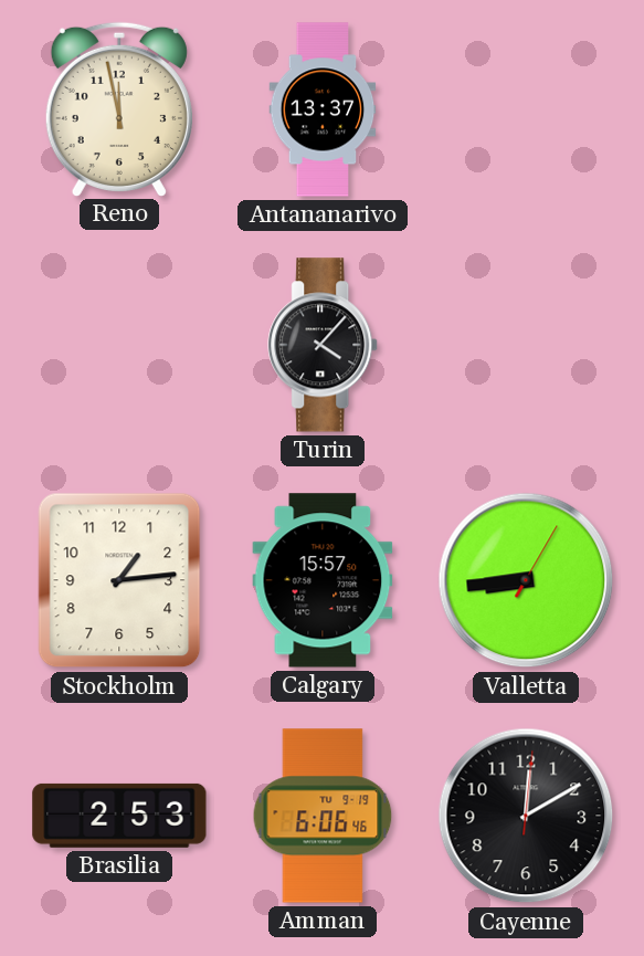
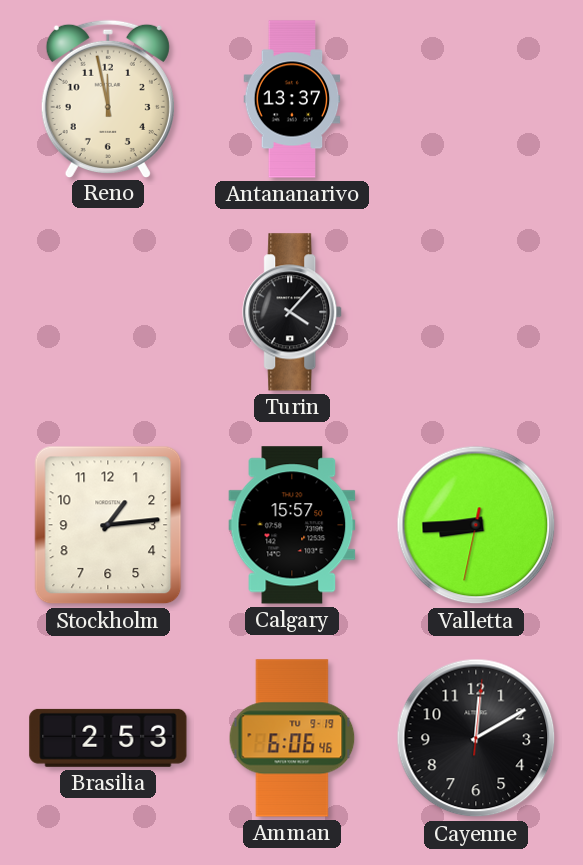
Valletta: 8:44:05 -> 8:44:32
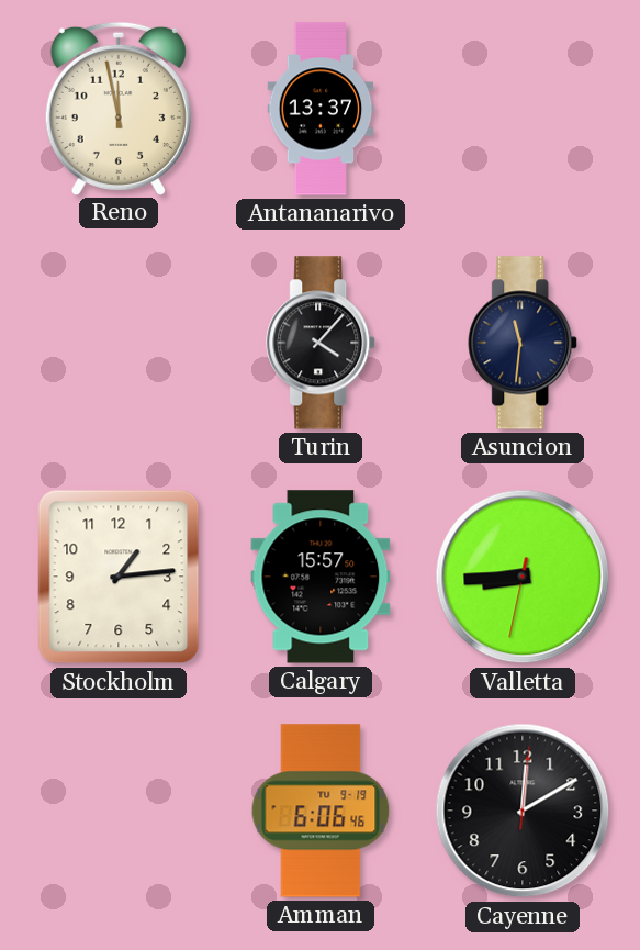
Asuncion: none -> 11:31
Brasilia: 2:53 -> none
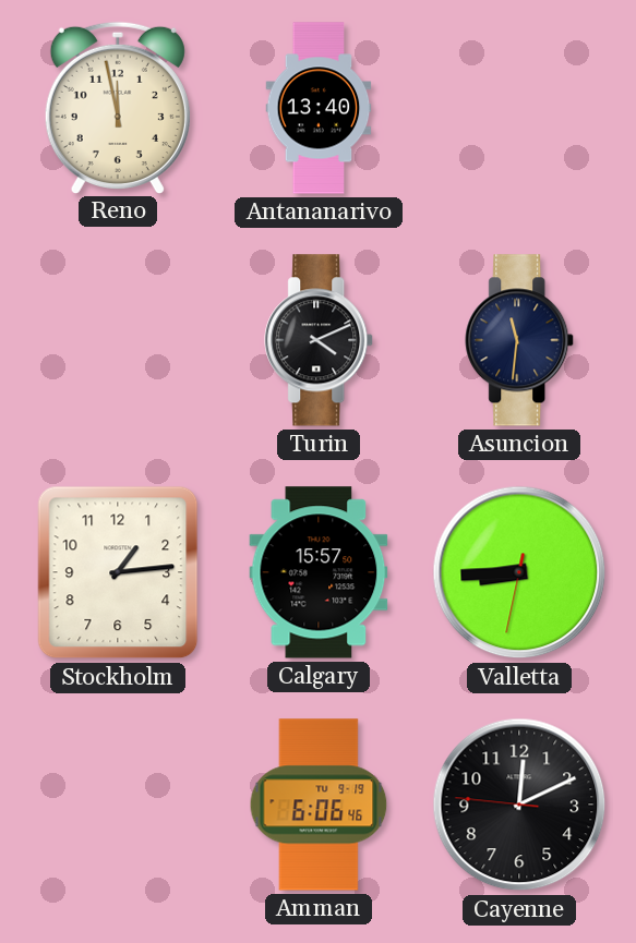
Antananarivo: 13:37 -> 13:40
Turin: 4:07 -> 4:11
Cayenne: 12:10:01 -> 12:10:46
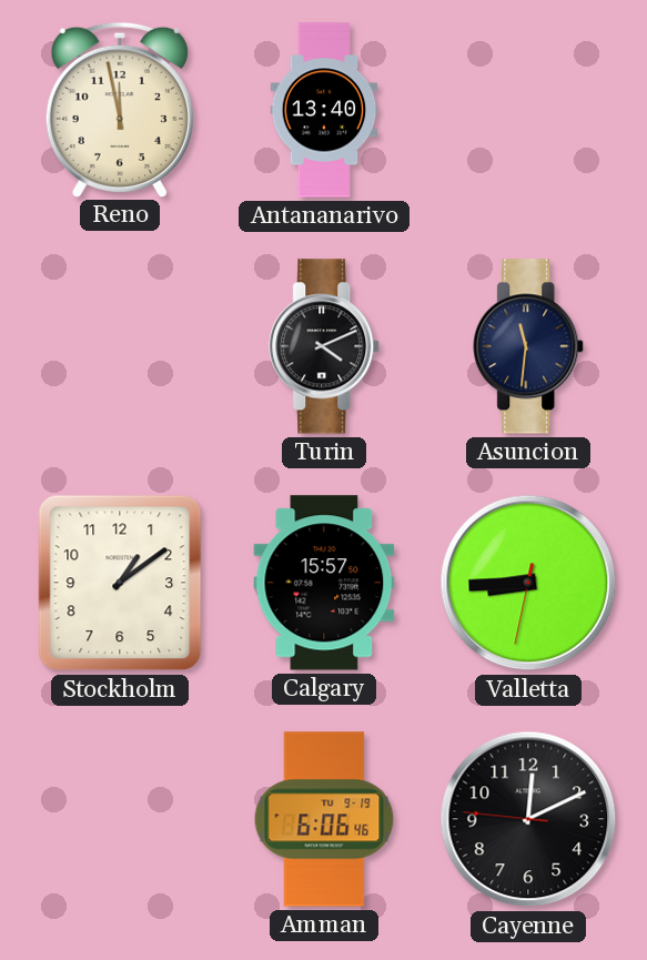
Stockholm: 1:14 -> 1:09
